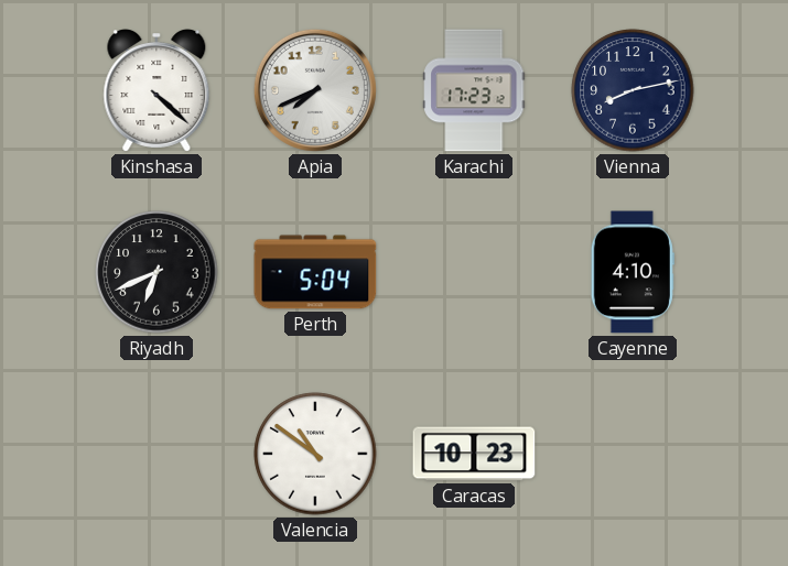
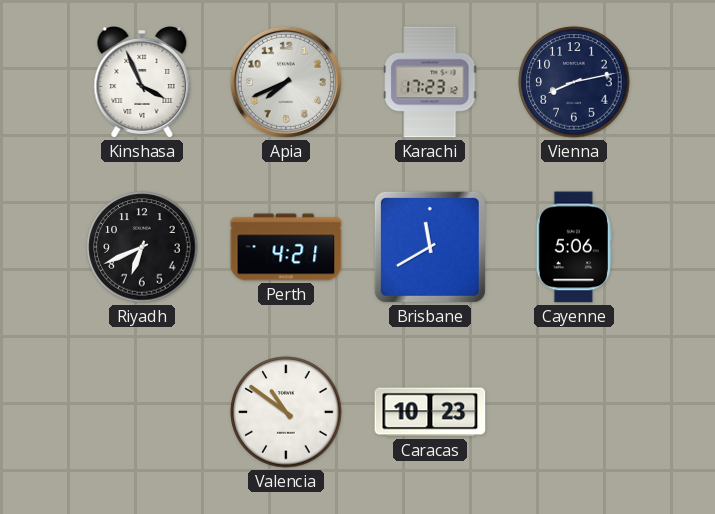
Kinshasa: 4:22 -> 3:56
Perth: 5:04 -> 4:21
Brisbane: none -> 11:40
Cayenne: 4:10 -> 5:06
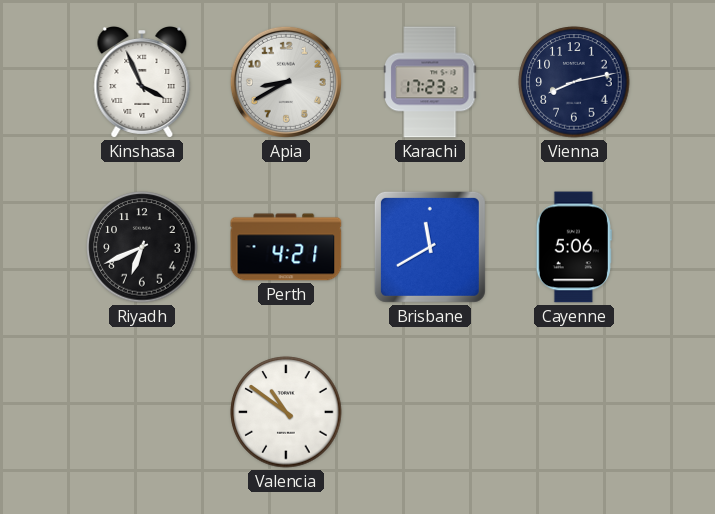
Apia: 7:41 -> 8:40
Caracas: 10:23 -> none
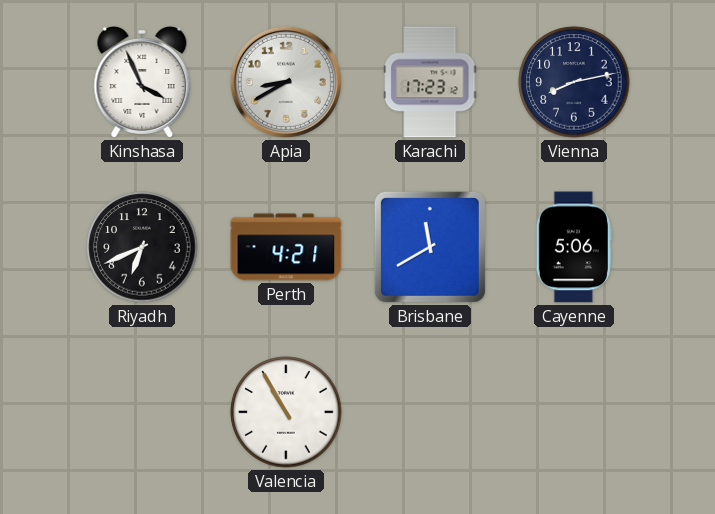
Valencia: 10:51 -> 10:55
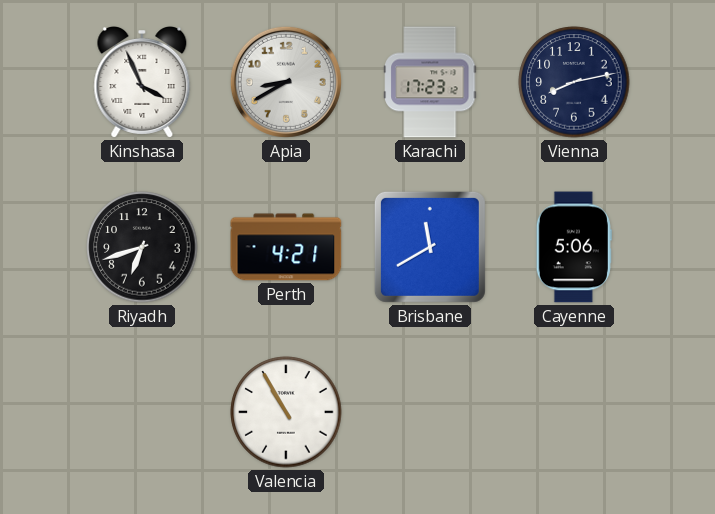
Riyadh: 6:41 -> 6:42
